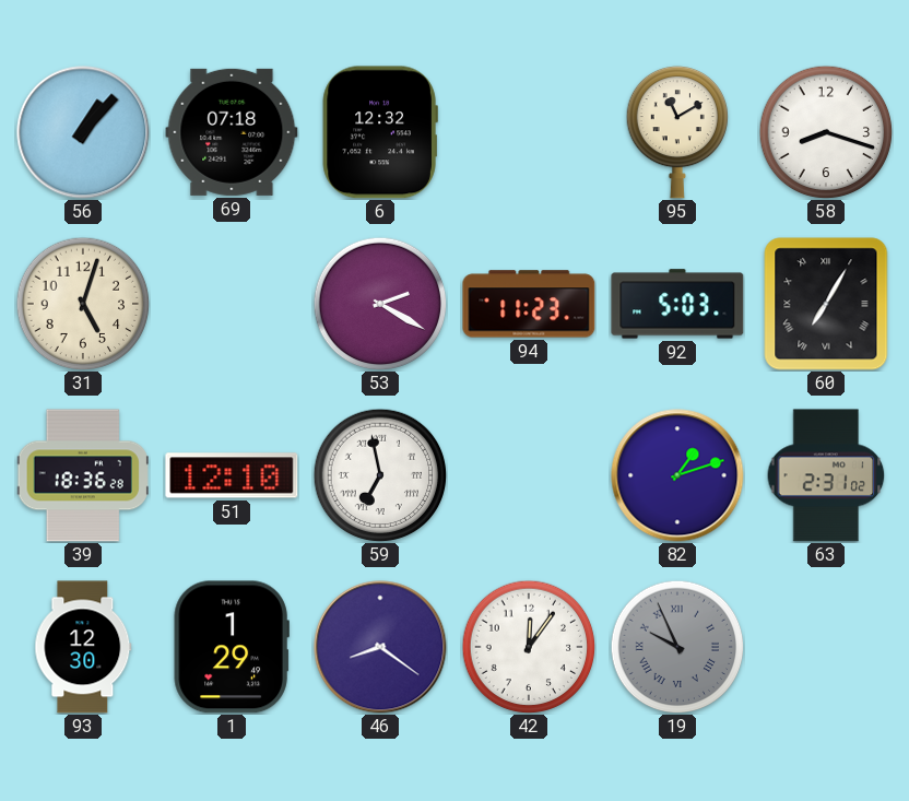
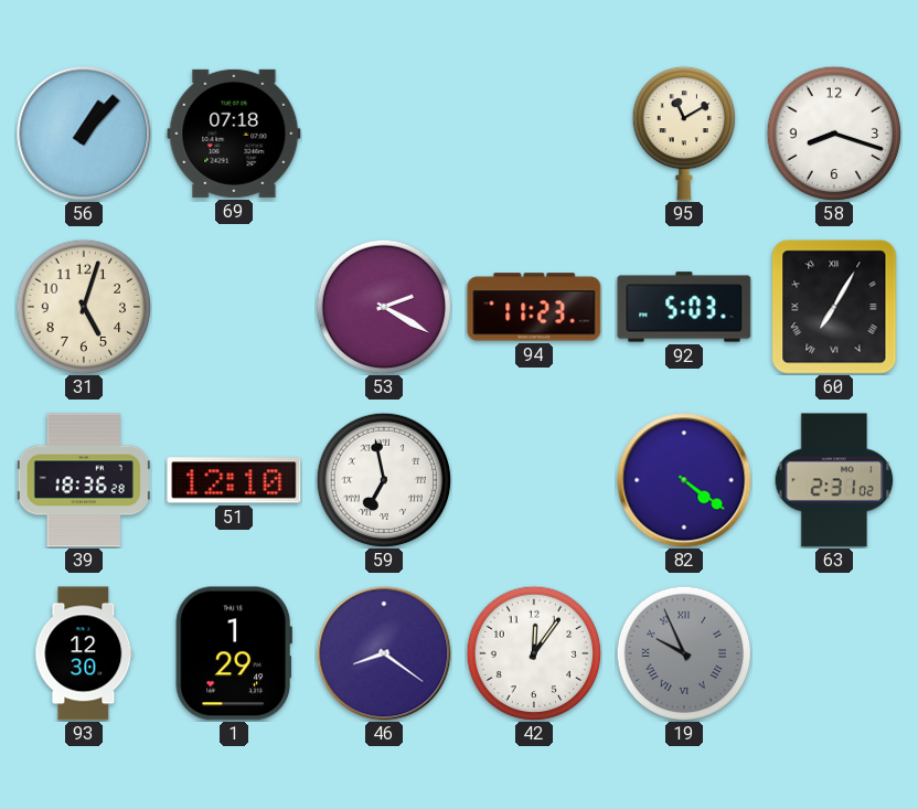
6: 12:32 -> none
82: 1:12 -> 4:21
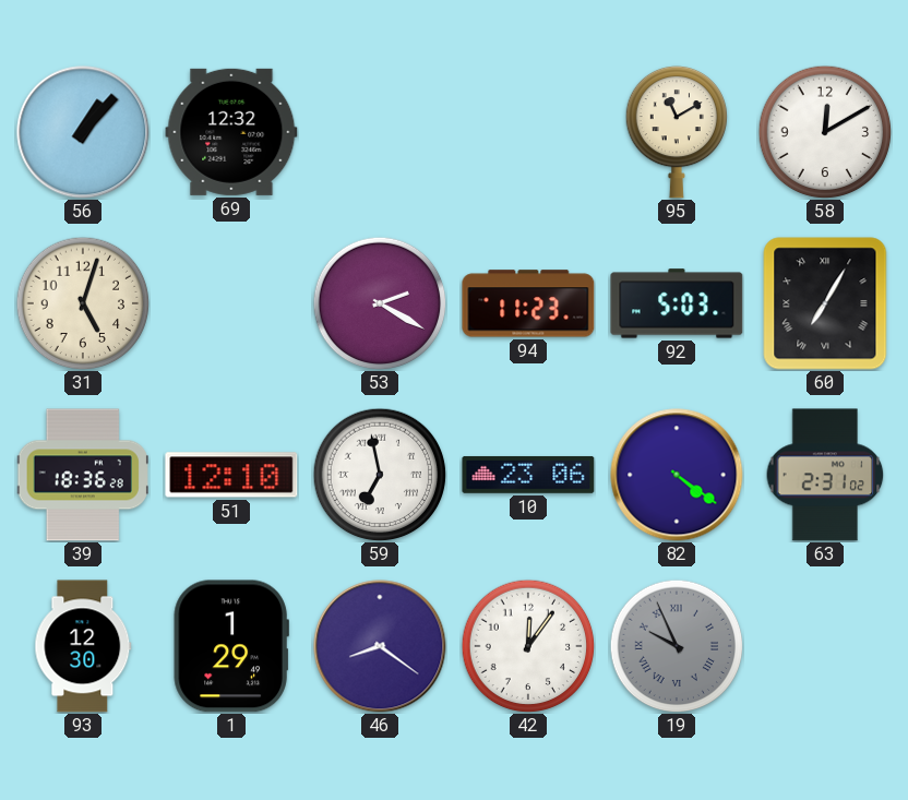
69: 07:18 -> 12:32
58: 8:18 -> 12:10
10: none -> 23:06
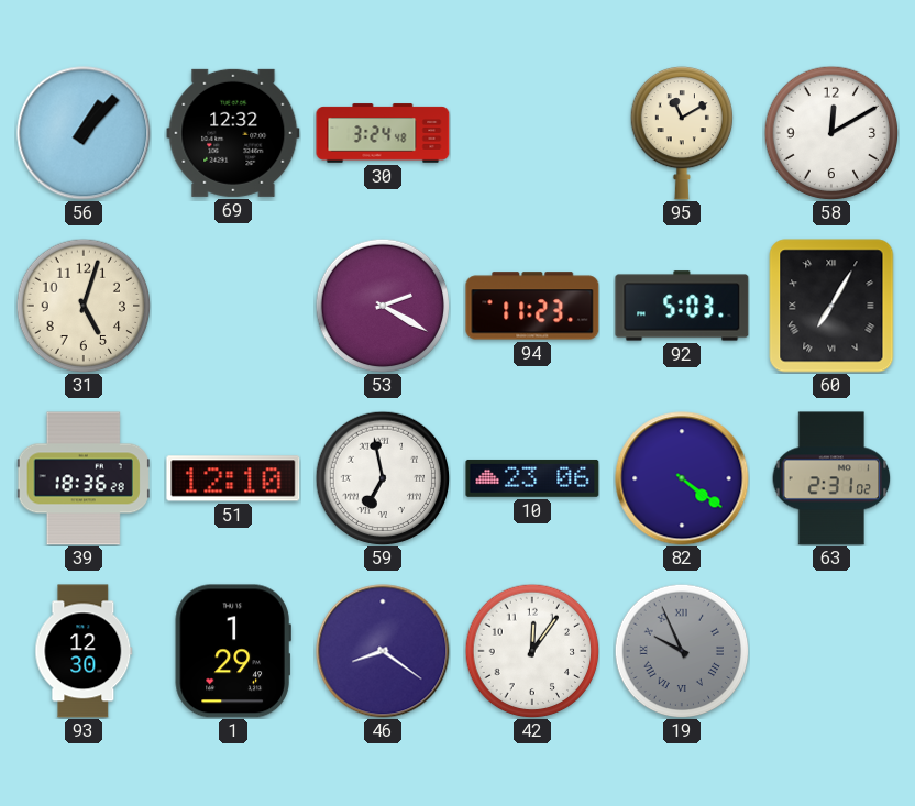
30: none -> 3:24
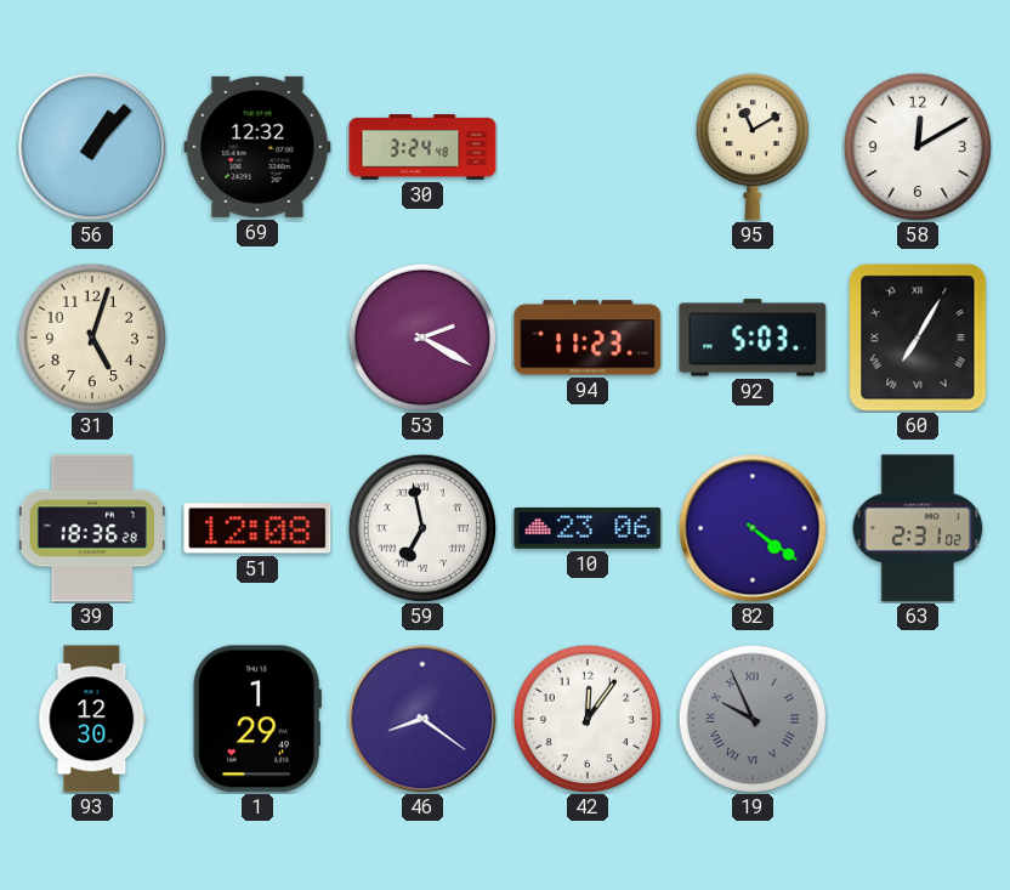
51: 12:10 -> 12:08
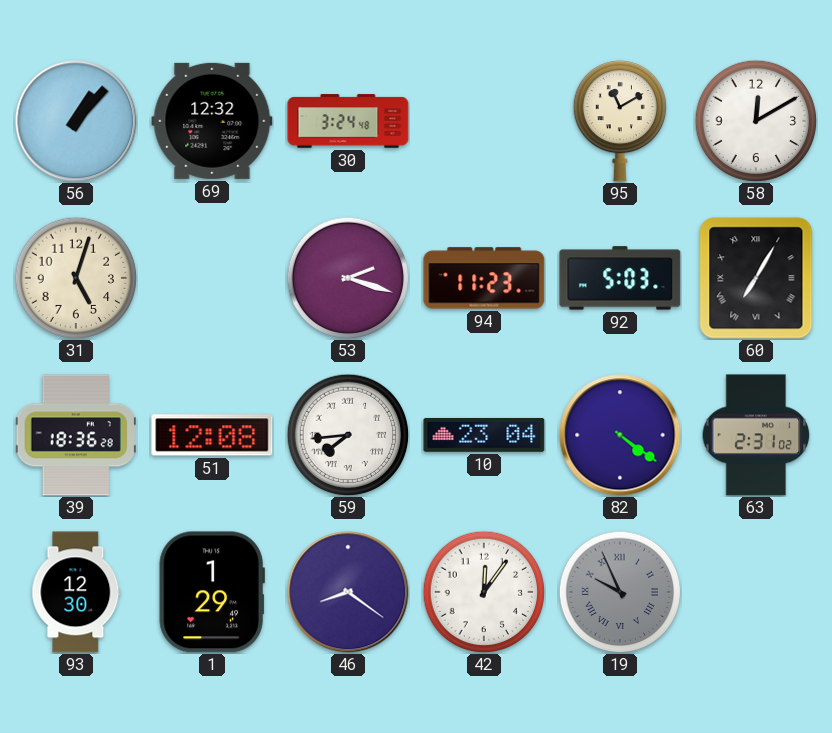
53: 2:20 -> 2:18
59: 6:58 -> 7:44
10: 23:06 -> 23:04
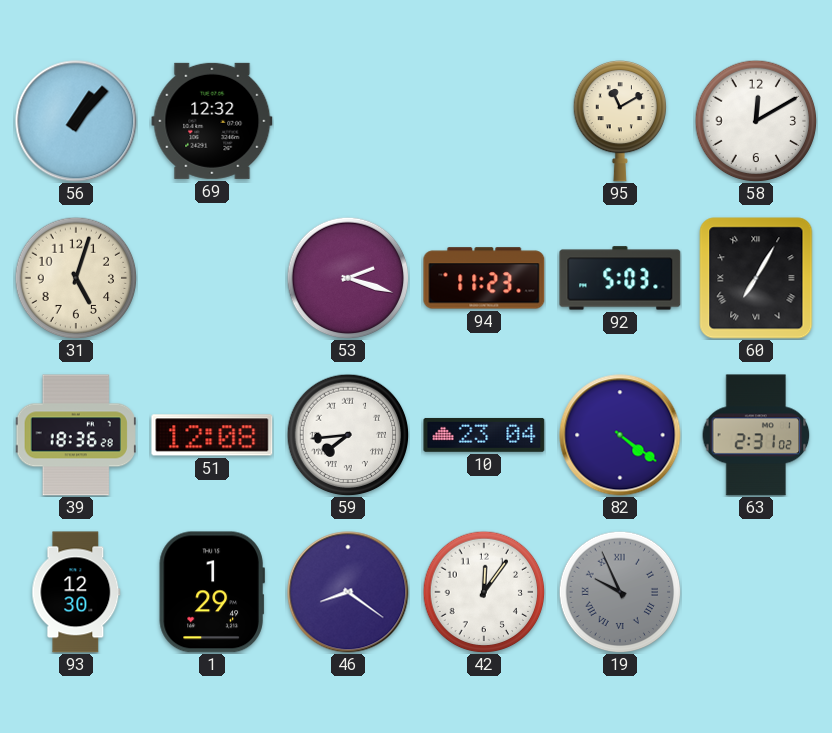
30: 3:24 -> none
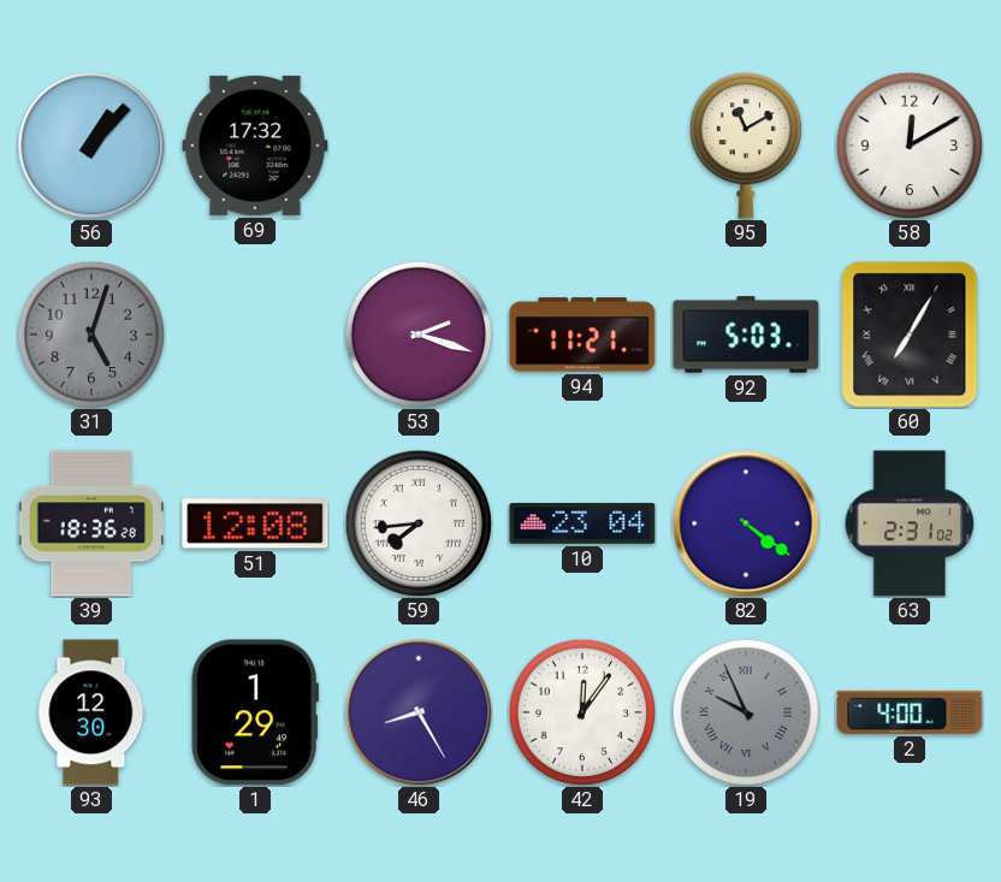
69: 12:32 -> 17:32
31 dial: cream -> grey
94: 11:23 -> 11:21
46: 8:21 -> 8:25
2: none -> 4:00
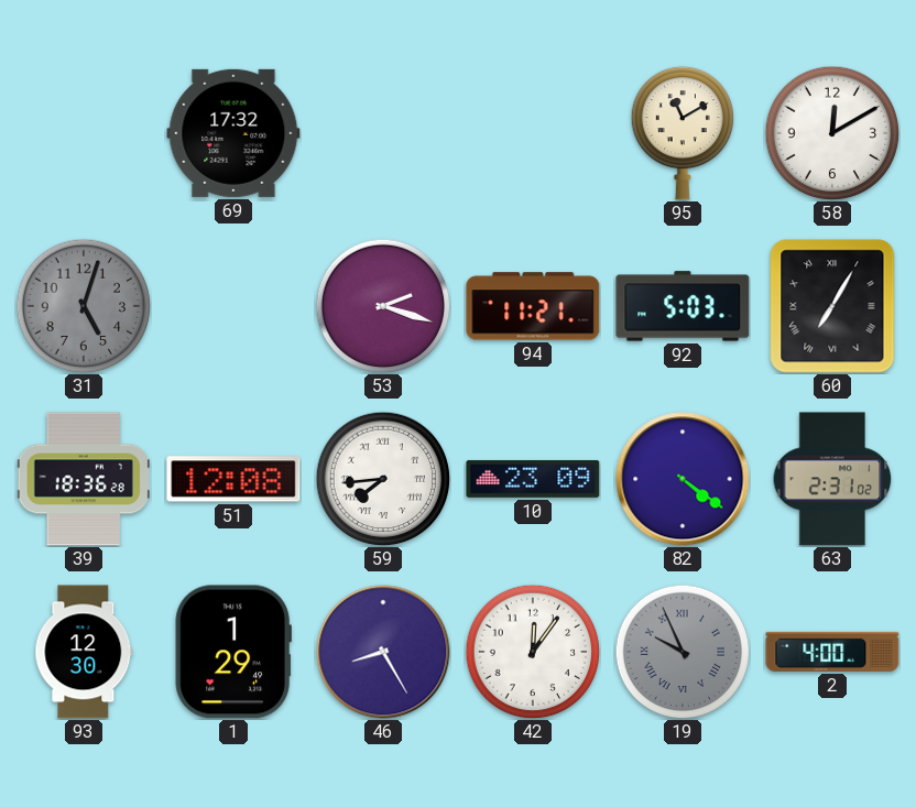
56: 1:07 -> none
10: 23:04 -> 23:09
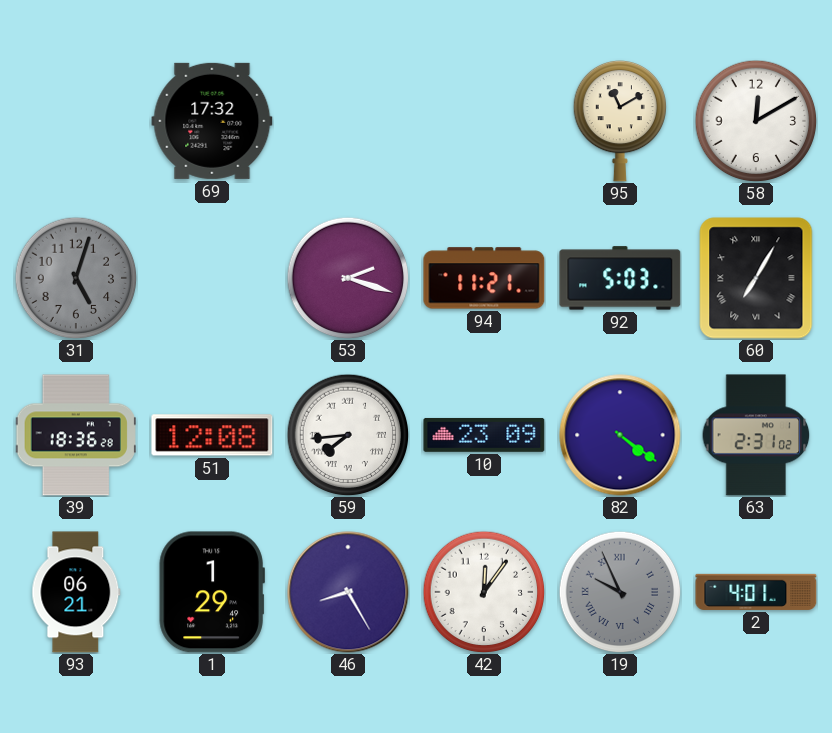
93: 12:30 -> 06:21
2: 4:00 -> 4:01
